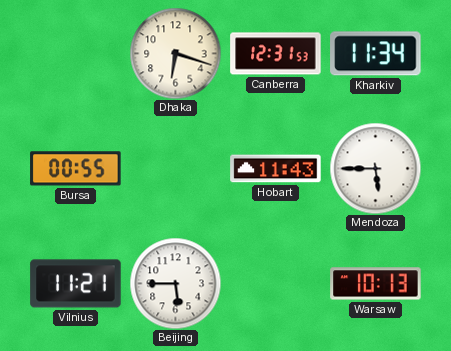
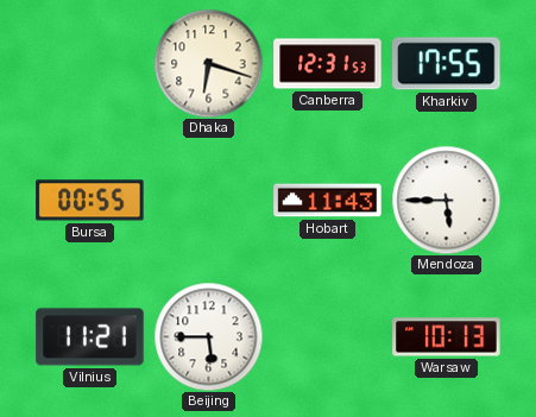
Kharkiv: 11:34 -> 17:55
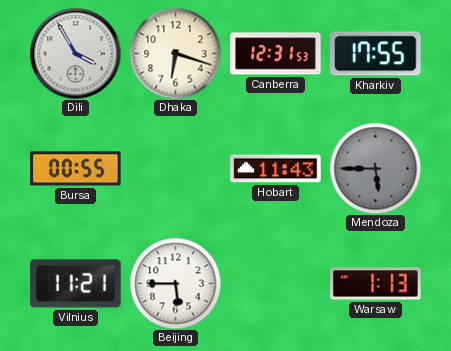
Dili: none -> 3:55
Mendoza dial: white -> grey
Warsaw: 10:13 -> 1:13
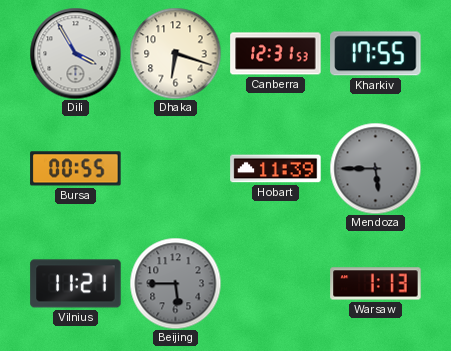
Hobart: 11:43 -> 11:39
Beijing dial: white -> grey
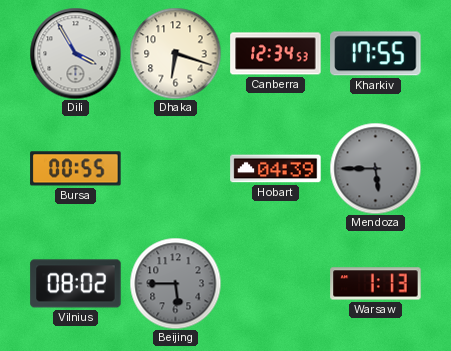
Canberra: 12:31 -> 12:34
Hobart: 11:39 -> 04:39
Vilnius: 11:21 -> 08:02
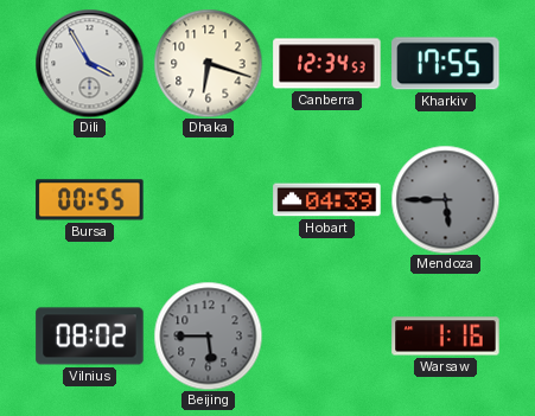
Warsaw: 1:13 -> 1:16
